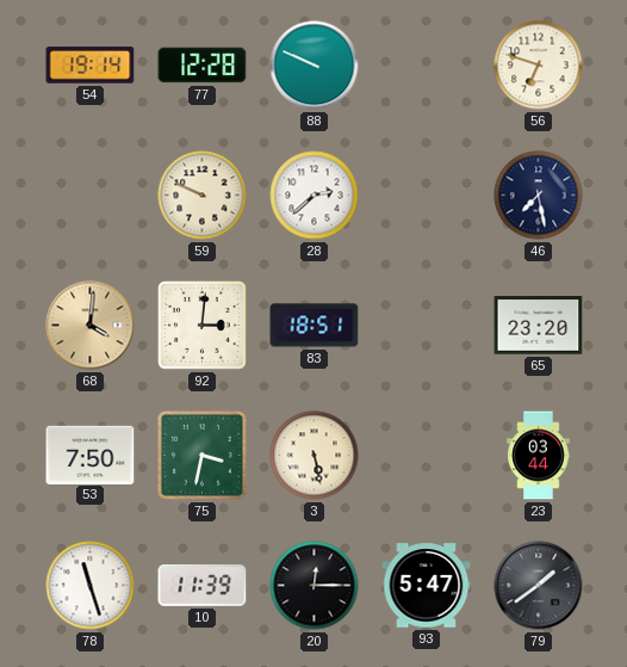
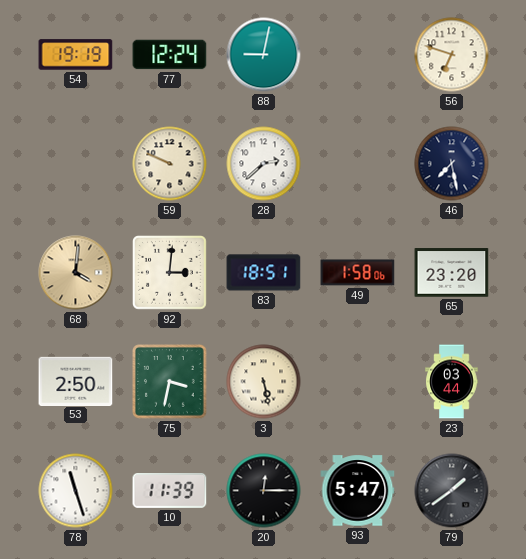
54: 19:14 -> 19:19
77: 12:28 -> 12:24
88: 9:49 -> 9:02
49: none -> 1:58
53: 7:50 -> 2:50
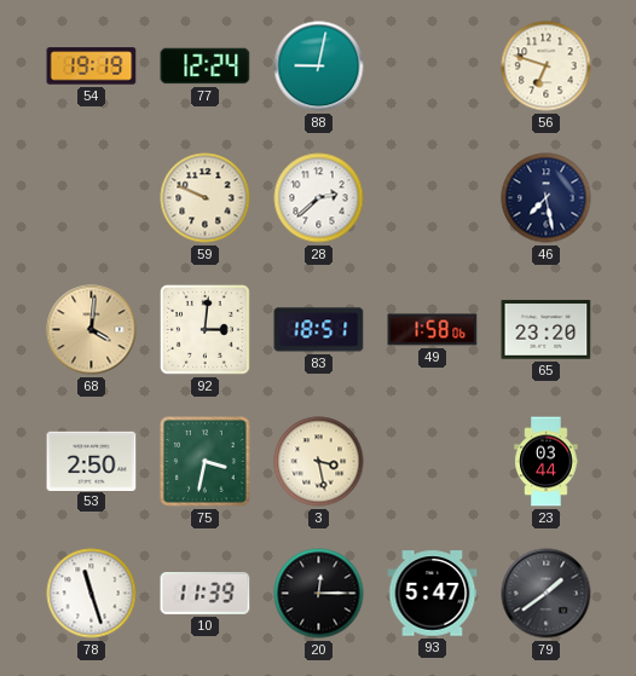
3: 5:28 -> 3:28
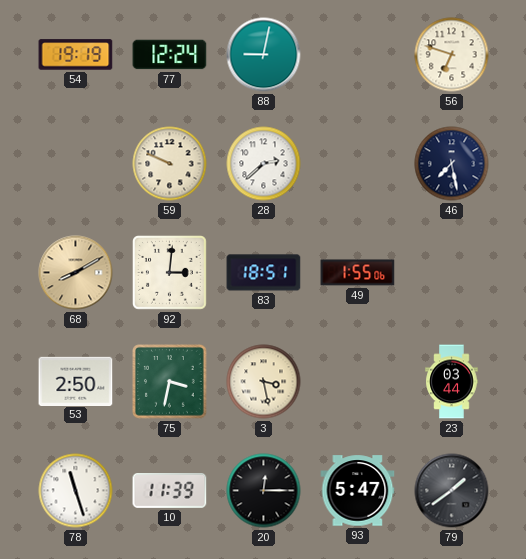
68: 4:01 -> 8:10
49: 1:58 -> 1:55
65: 23:20 -> none
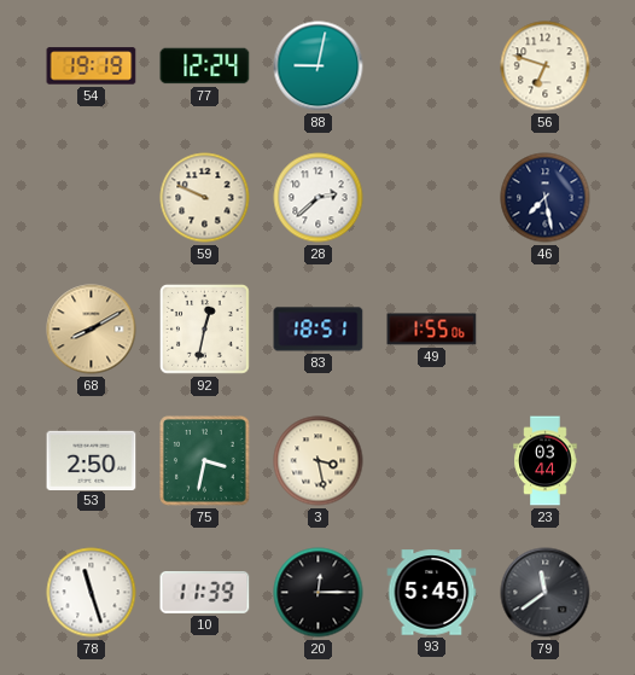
92: 3:01 -> 12:32
93: 5:47 -> 5:45
79: 1:39 -> 11:39
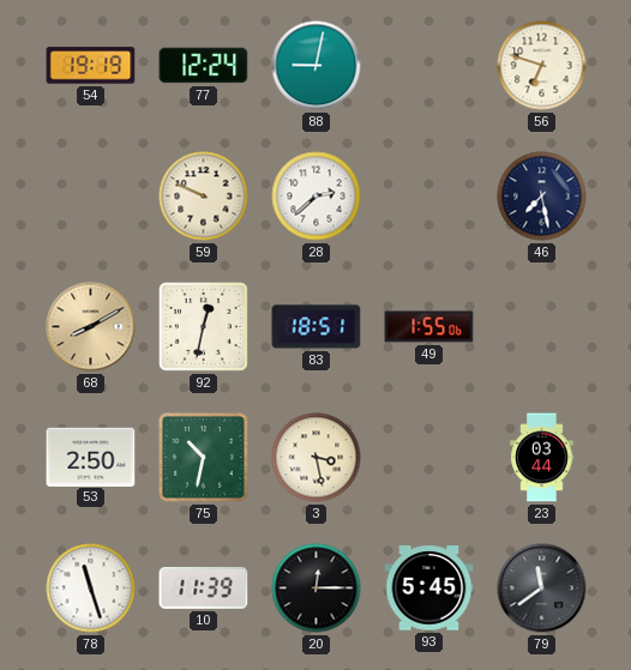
75: 3:32 -> 10:32
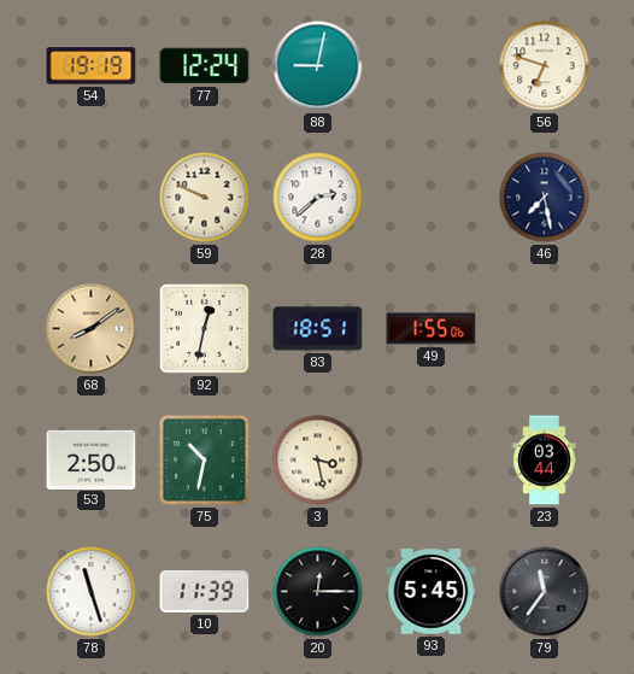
68: 8:10 -> 8:09
79: 11:39 -> 11:36
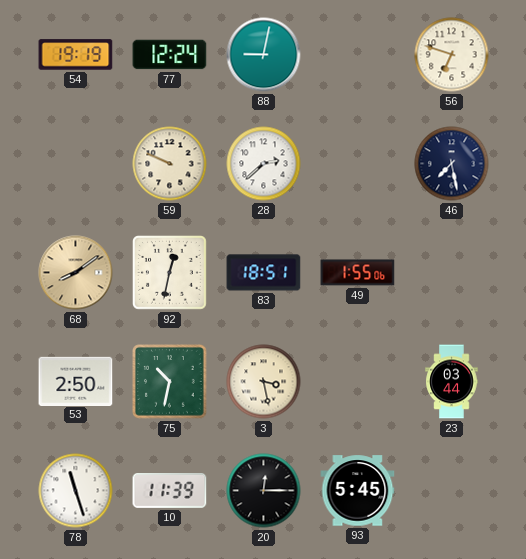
79: 11:36 -> none
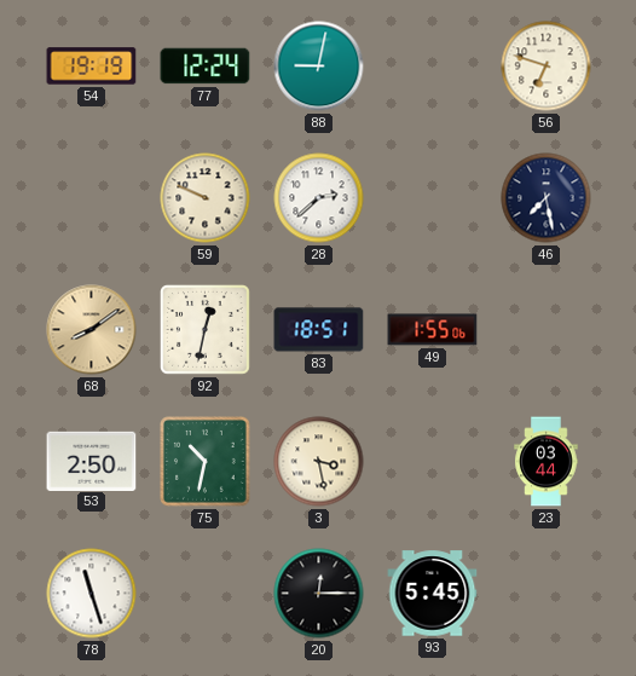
10: 11:39 -> none
